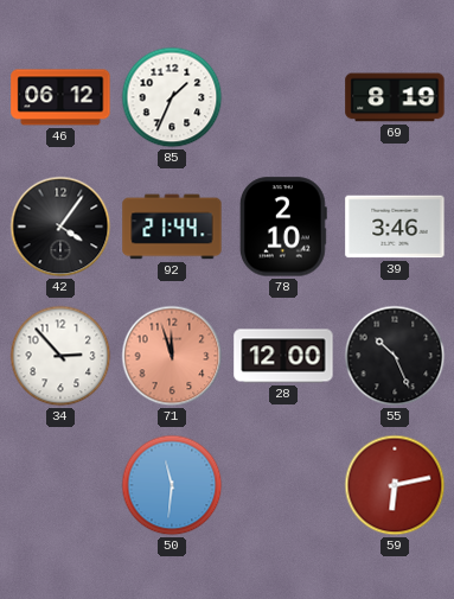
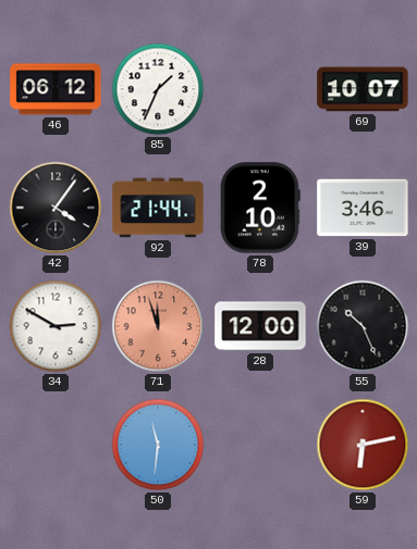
69: 8:19 -> 10:07
34: 2:53 -> 2:50
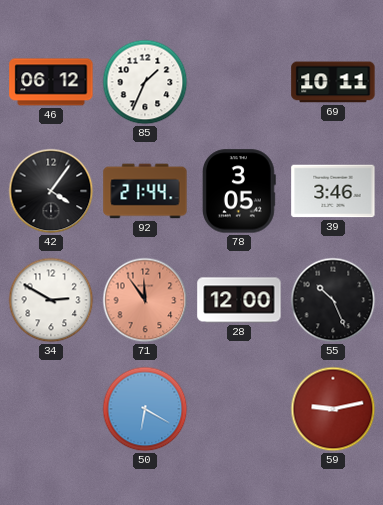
69: 10:07 -> 10:11
78: 2:10 -> 3:05
71: 11:57 -> 11:54
50: 11:31 -> 6:20
59: 6:13 -> 9:13
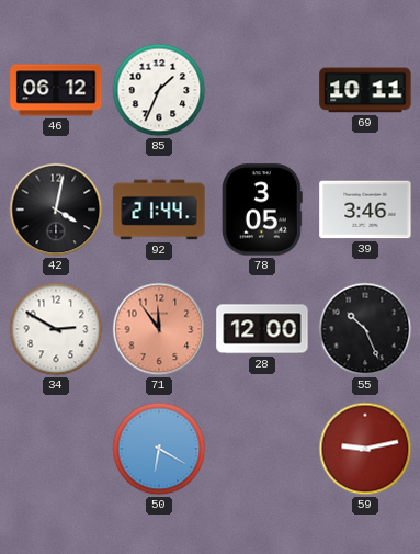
42: 4:06 -> 4:02
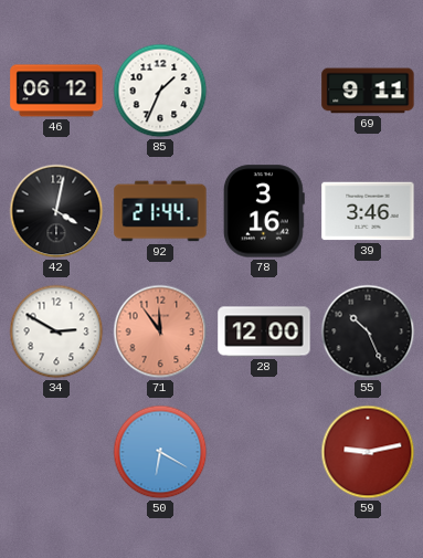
69: 10:11 -> 9:11
78: 3:05 -> 3:16
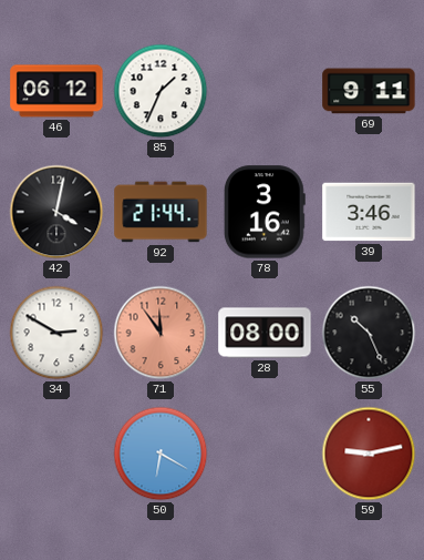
28: 12:00 -> 08:00
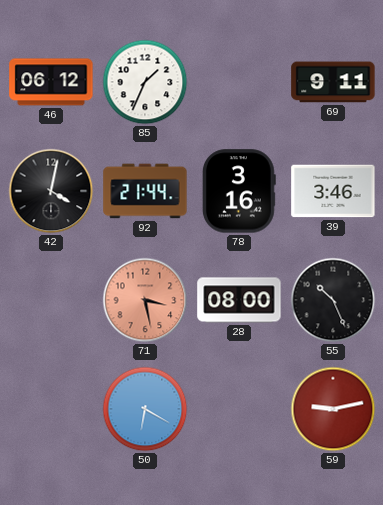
34: 2:50 -> none
71: 11:54 -> 3:28
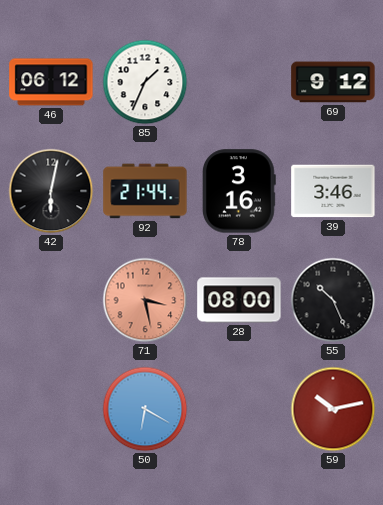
69: 9:11 -> 9:12
42: 4:02 -> 6:02
59: 9:13 -> 10:13
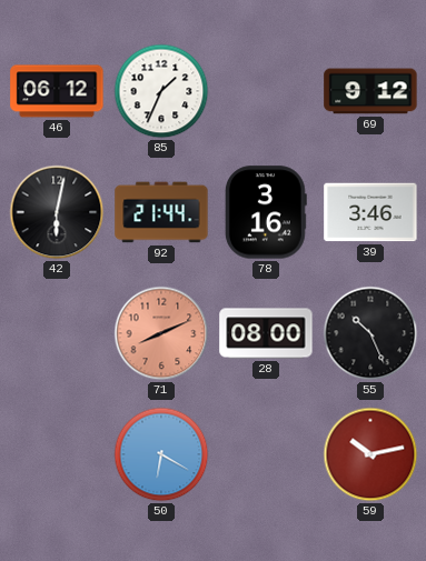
71: 3:28 -> 8:11
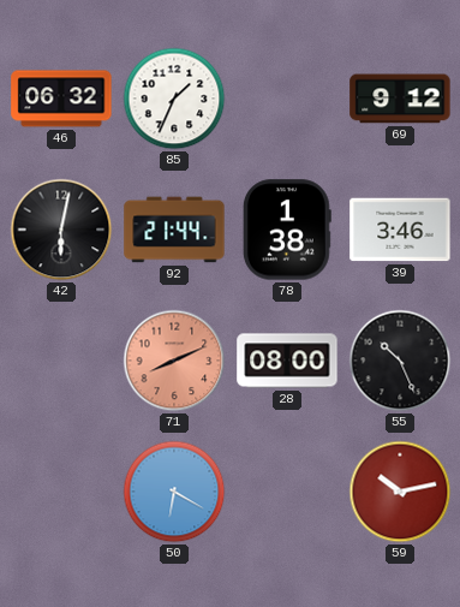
46: 06:12 -> 06:32
78: 3:16 -> 1:38
